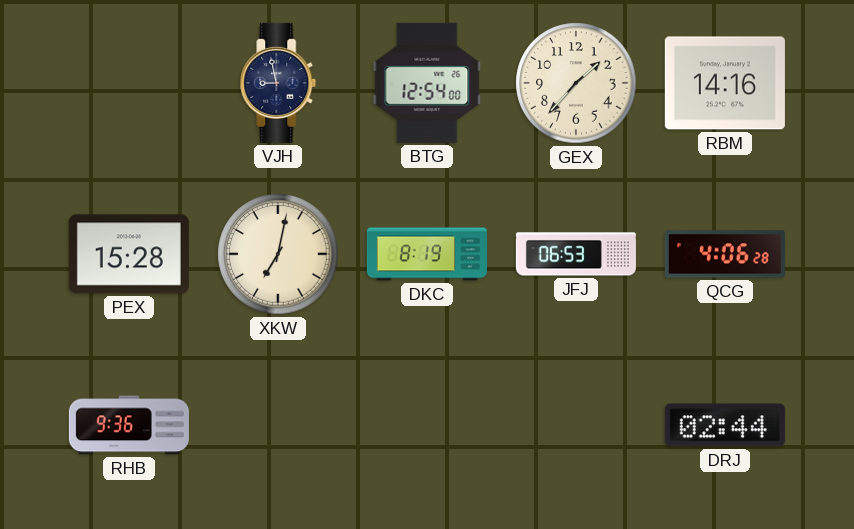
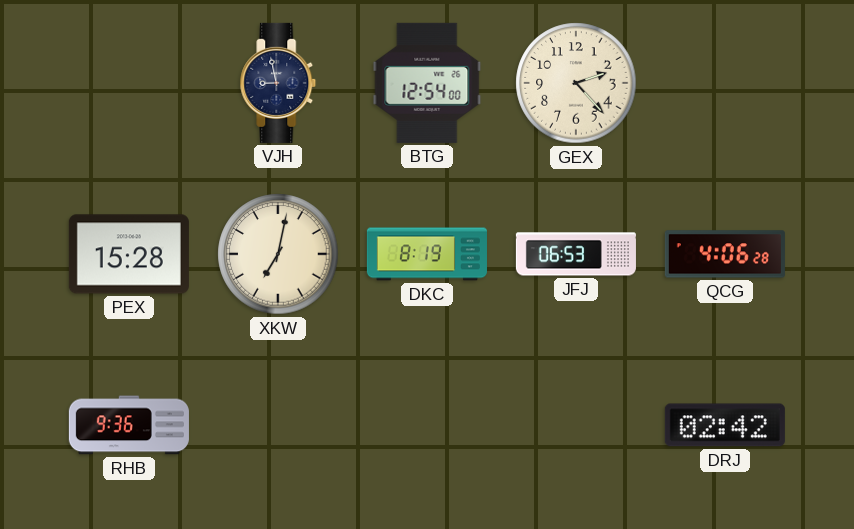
GEX: 1:37 -> 2:23
RBM: 14:16 -> none
DRJ: 02:44 -> 02:42
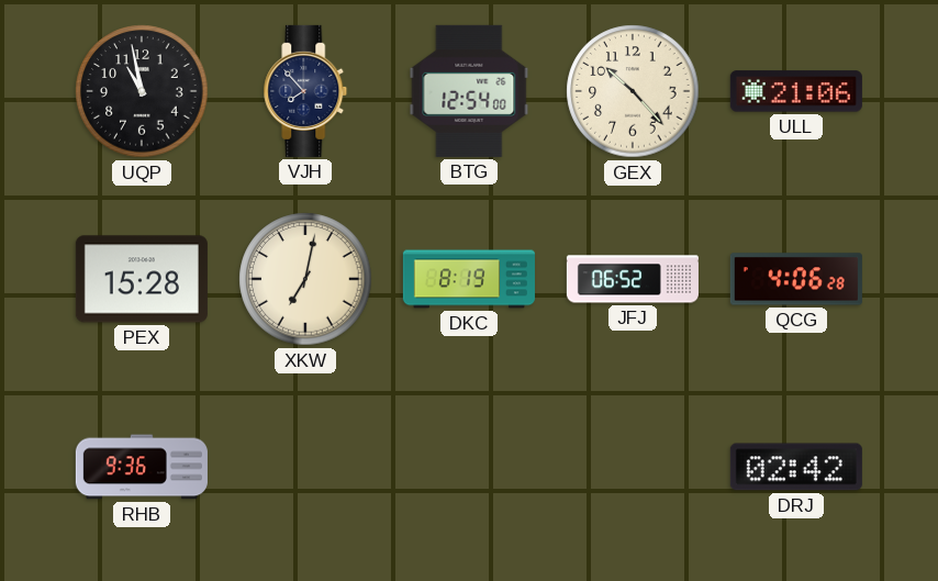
UQP: none -> 10:58
VJH: 8:58 -> 7:53
GEX: 2:23 -> 10:23
ULL: none -> 21:06
JFJ: 06:53 -> 06:52
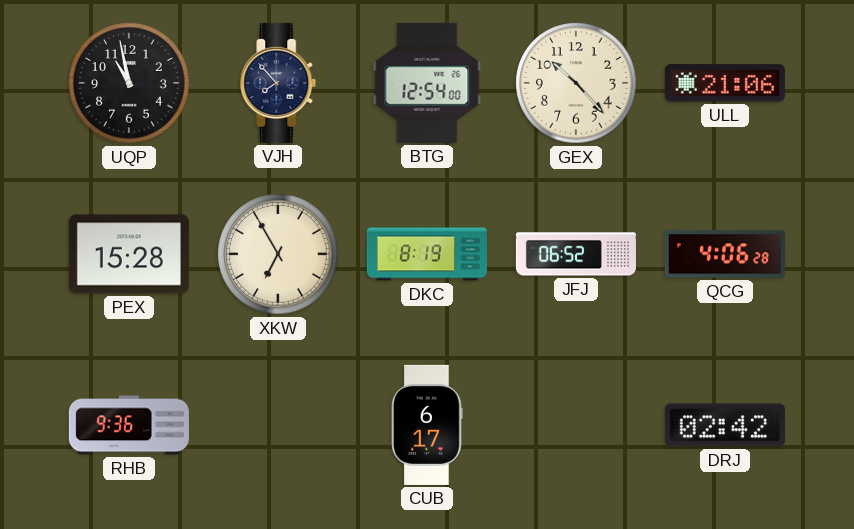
XKW: 7:02 -> 6:55
CUB: none -> 6:17
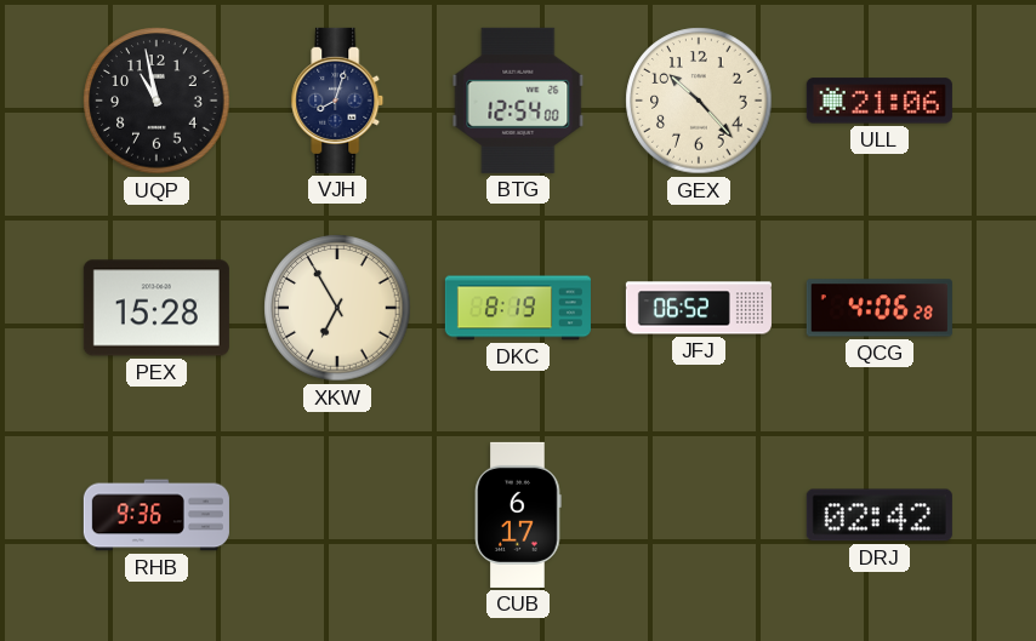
VJH: 7:53 -> 8:03
